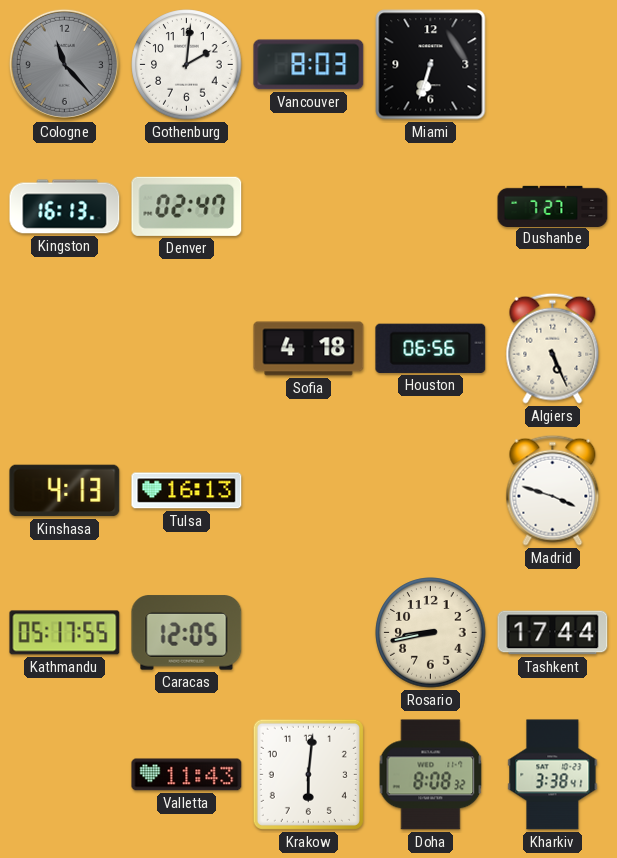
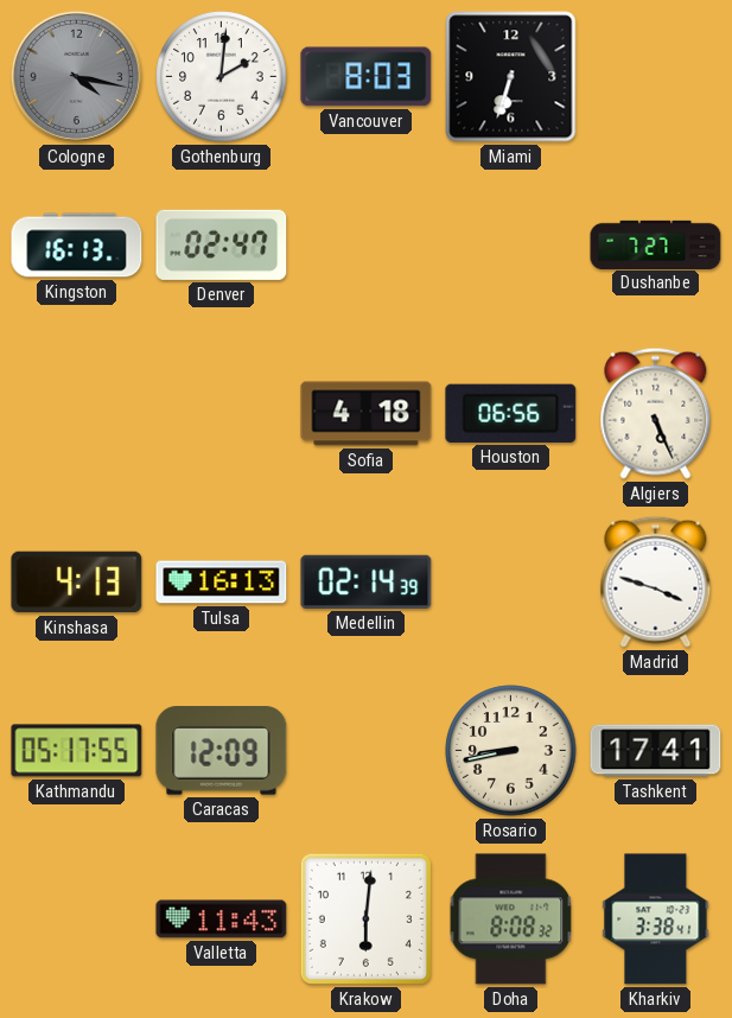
Cologne: 11:23 -> 4:17
Medellin: none -> 02:14
Caracas: 12:05 -> 12:09
Tashkent: 17:44 -> 17:41
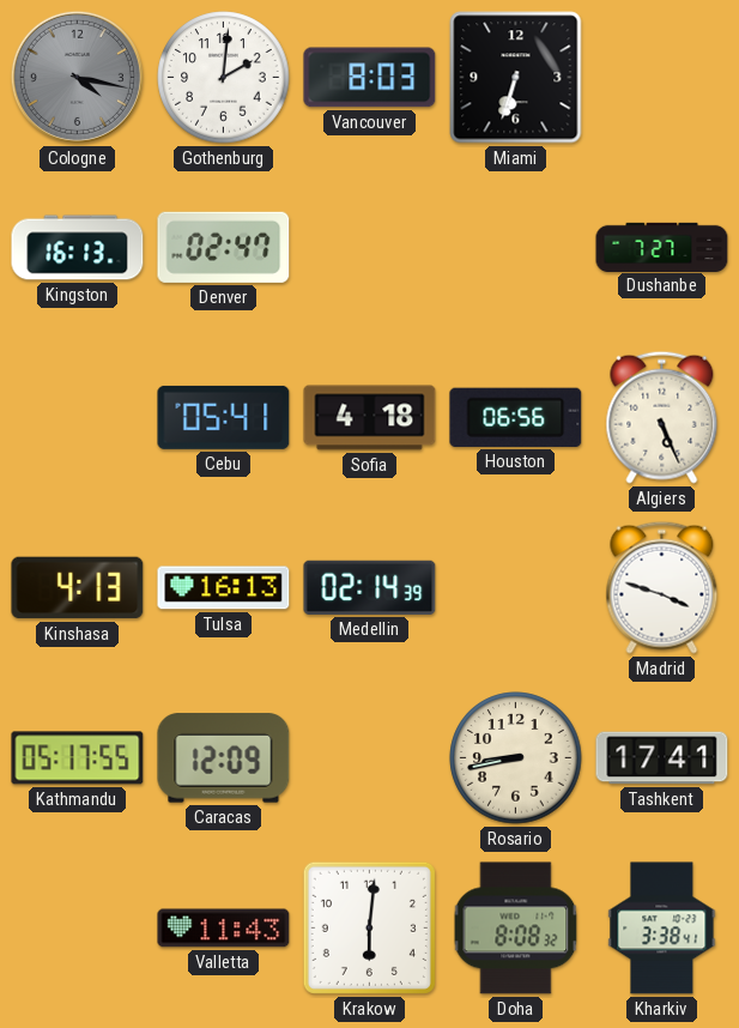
Cebu: none -> 05:41
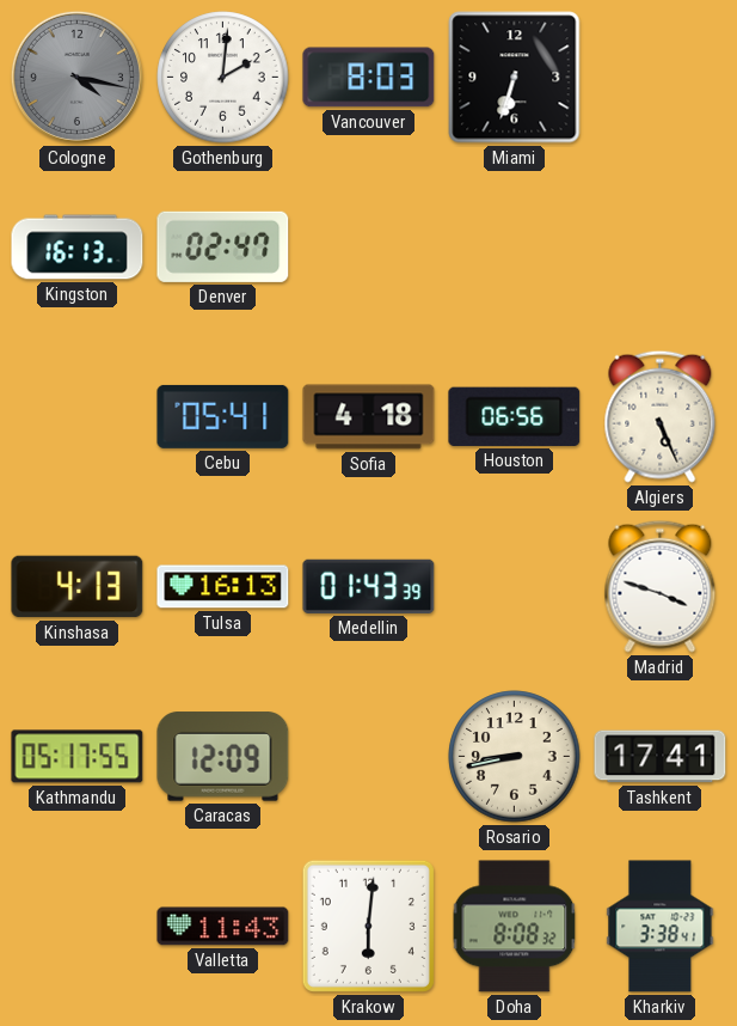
Dushanbe: 7:27 -> none
Medellin: 02:14 -> 01:43
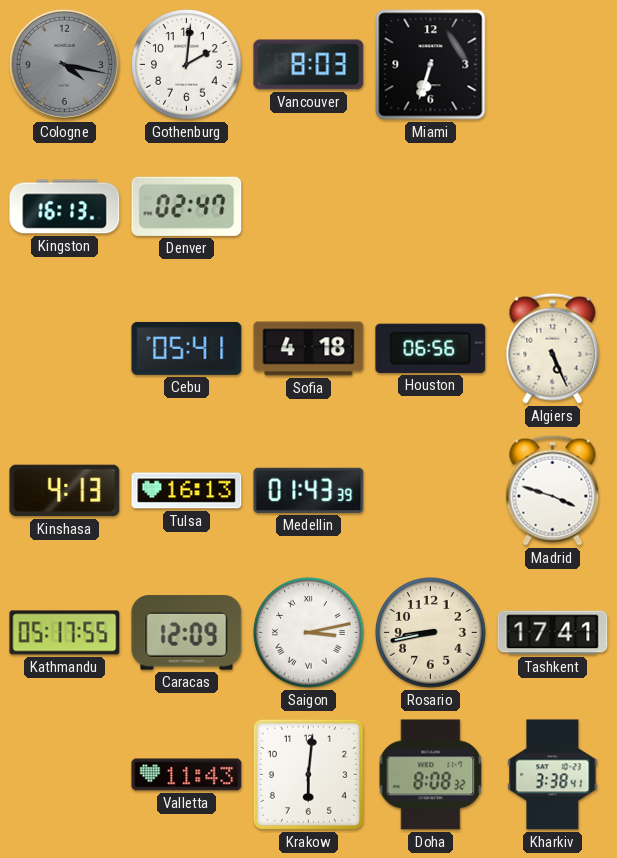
Saigon: none -> 3:13
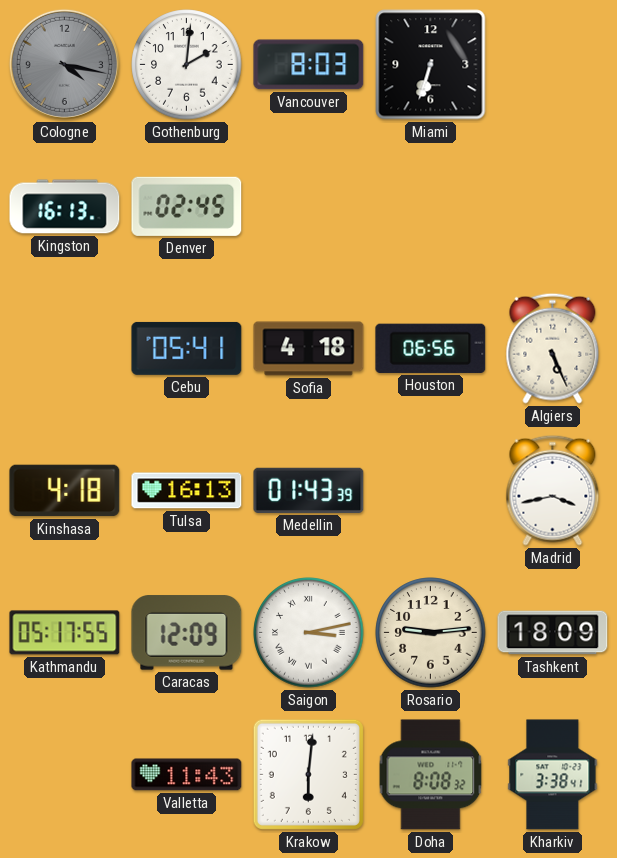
Denver: 02:47 -> 02:45
Kinshasa: 4:13 -> 4:18
Madrid: 3:48 -> 3:43
Rosario: 8:43 -> 9:14
Tashkent: 17:41 -> 18:09
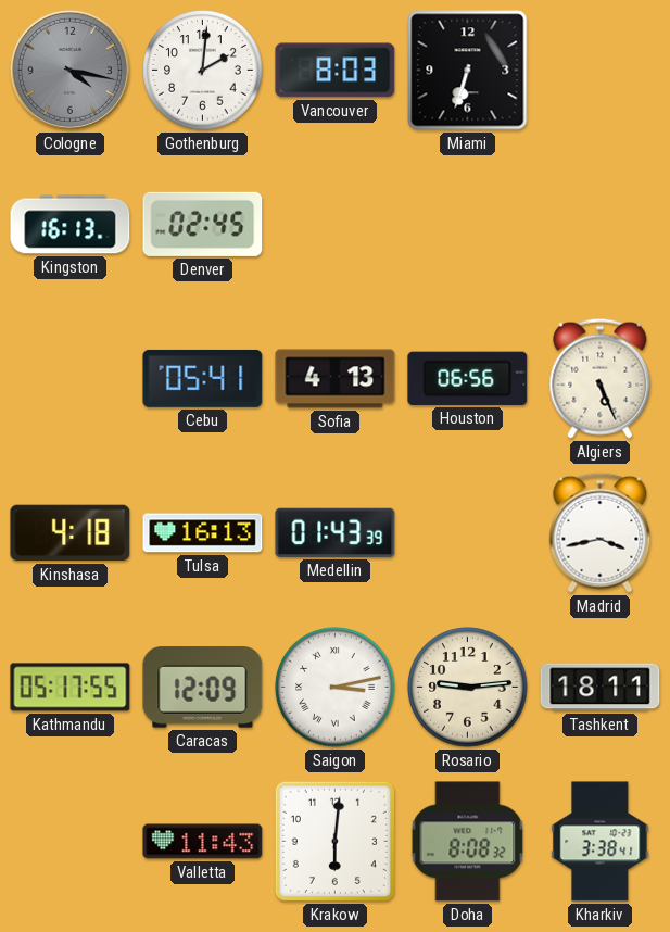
Sofia: 4:18 -> 4:13
Tashkent: 18:09 -> 18:11
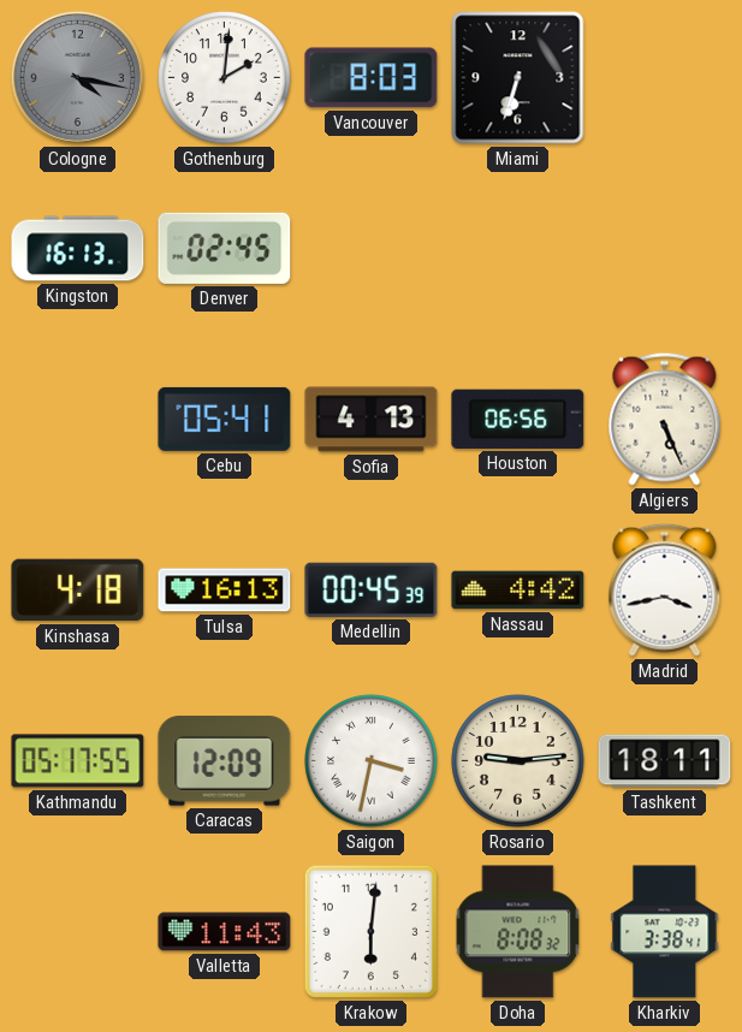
Medellin: 01:43 -> 00:45
Nassau: none -> 4:42
Saigon: 3:13 -> 3:32
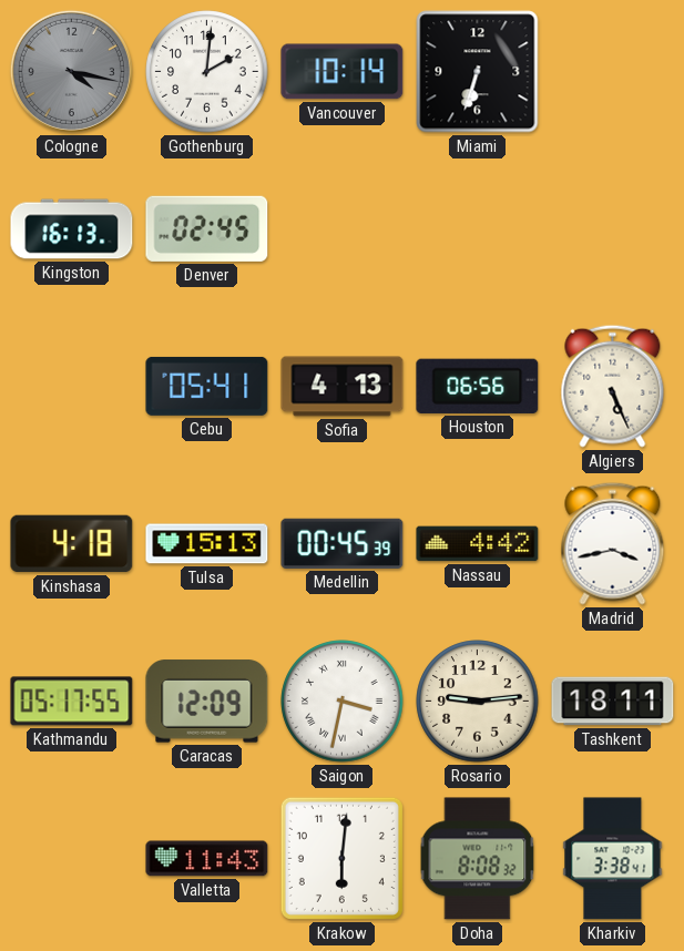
Vancouver: 8:03 -> 10:14
Tulsa: 16:13 -> 15:13
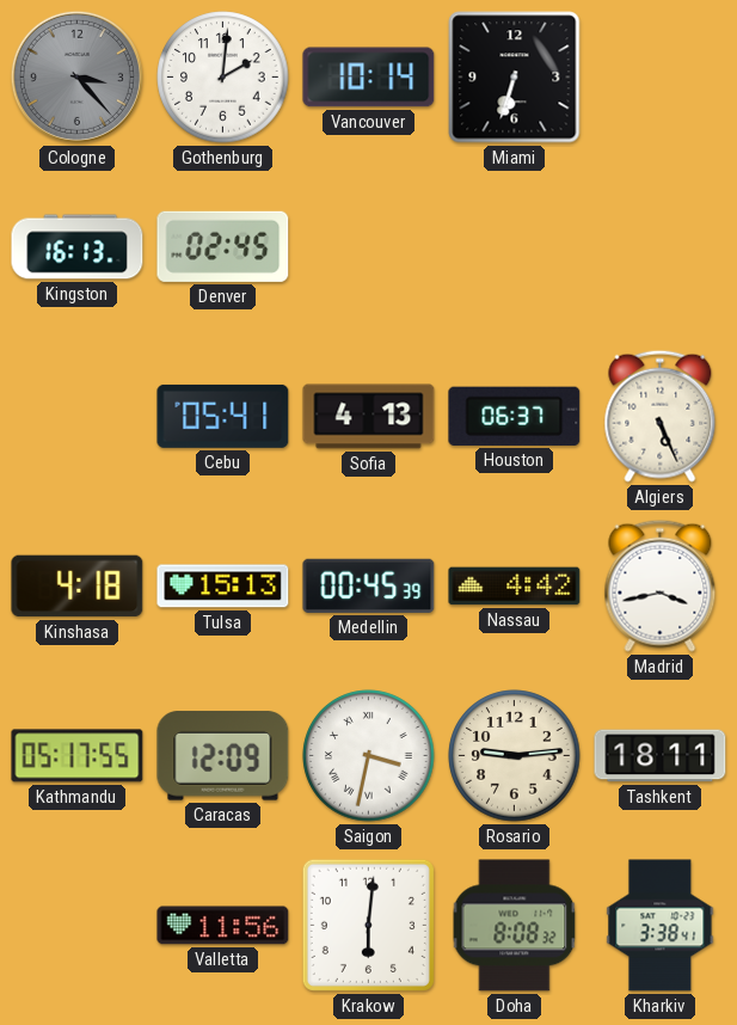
Cologne: 4:17 -> 3:23
Houston: 06:56 -> 06:37
Valletta: 11:43 -> 11:56
